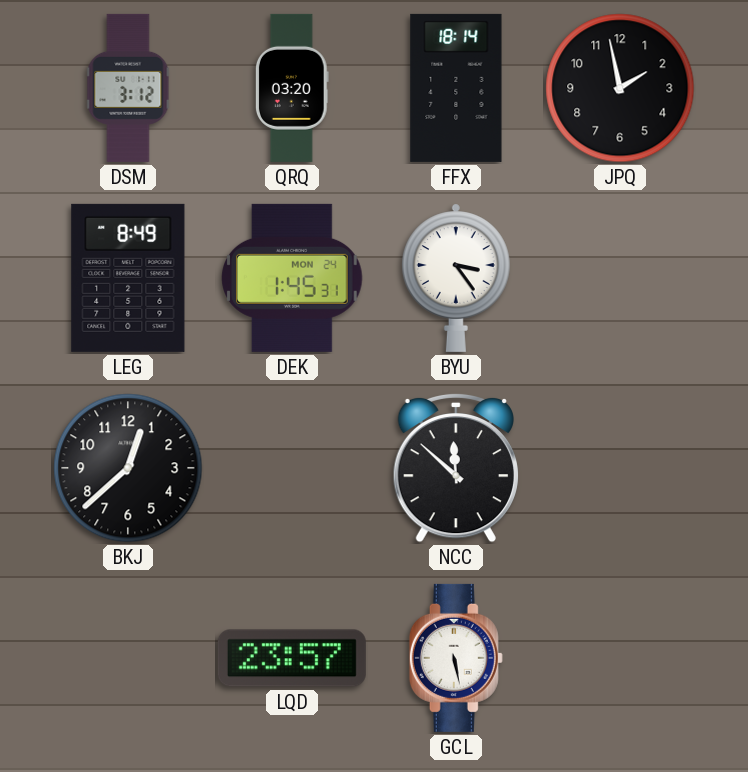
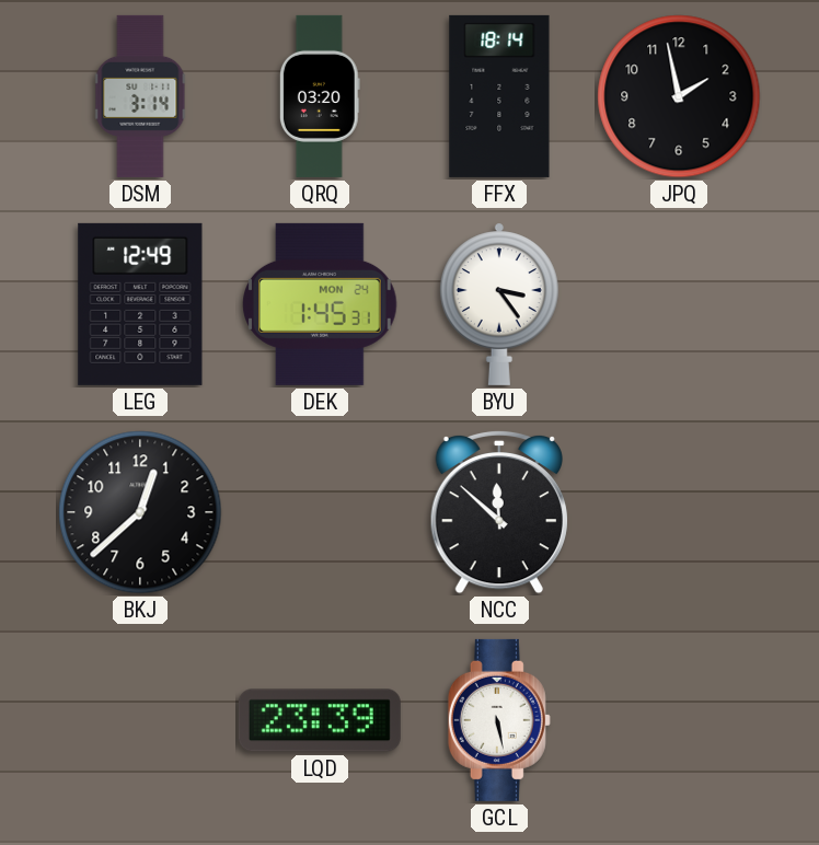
DSM: 3:12 -> 3:14
LEG: 8:49 -> 12:49
LQD: 23:57 -> 23:39
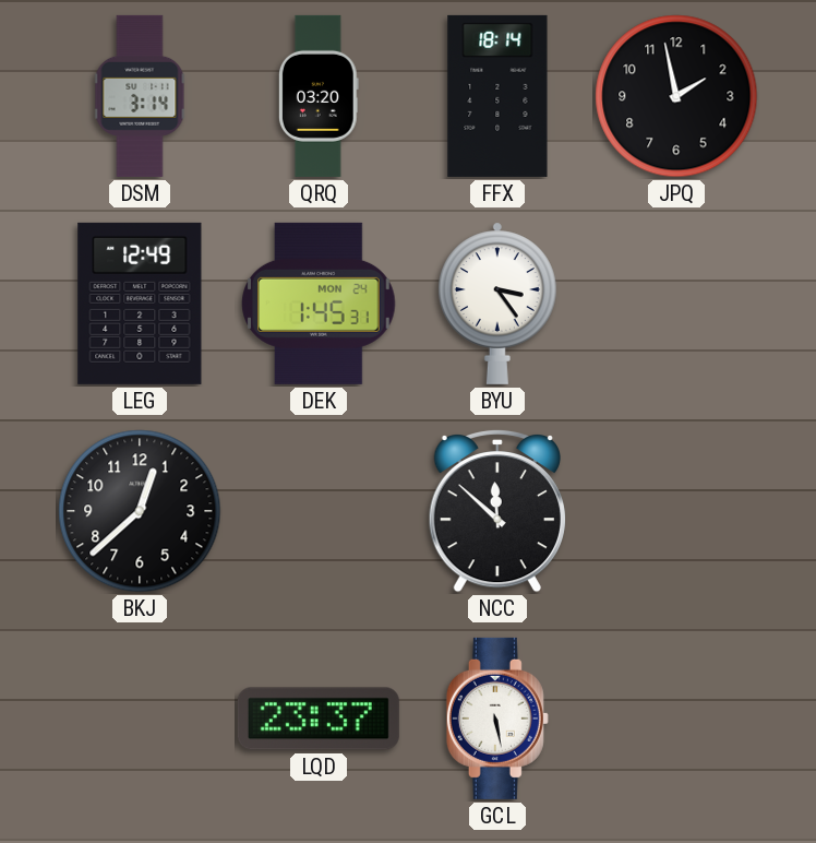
LQD: 23:39 -> 23:37
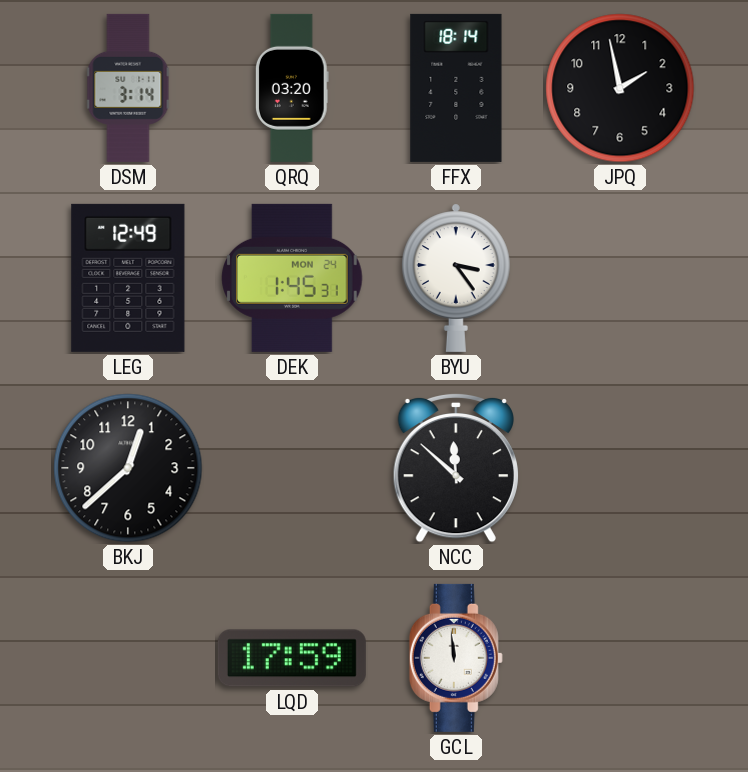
LQD: 23:37 -> 17:59
GCL: 5:28 -> 11:59
